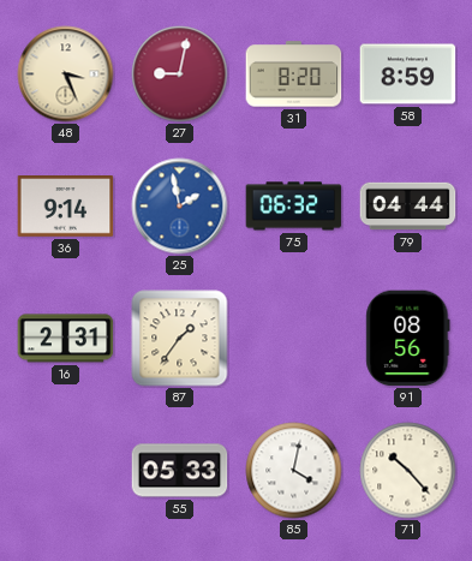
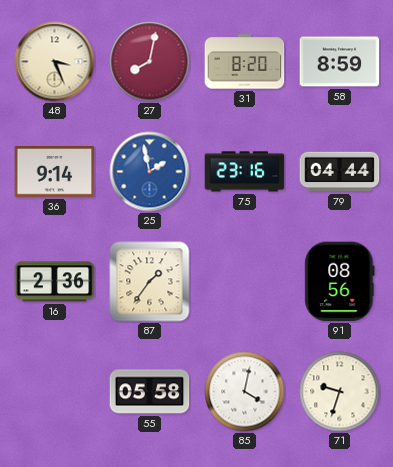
27: 9:02 -> 8:02
75: 06:32 -> 23:16
16: 2:31 -> 2:36
55: 05:33 -> 05:58
71: 10:23 -> 9:33
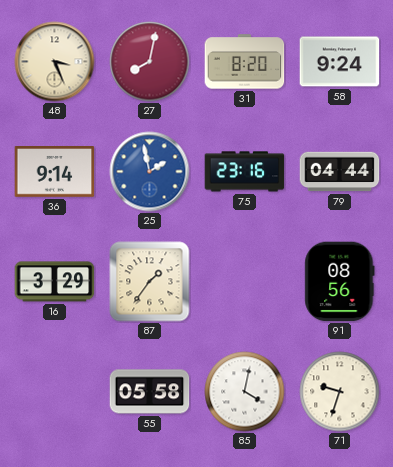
58: 8:59 -> 9:24
16: 2:36 -> 3:29
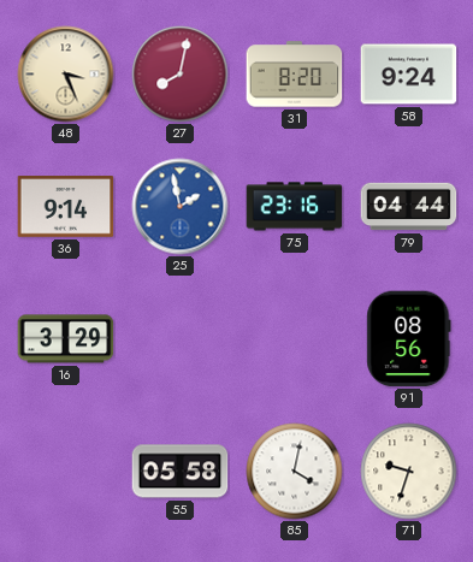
87: 1:36 -> none
